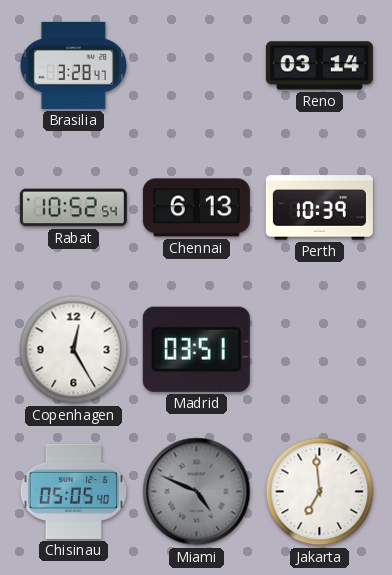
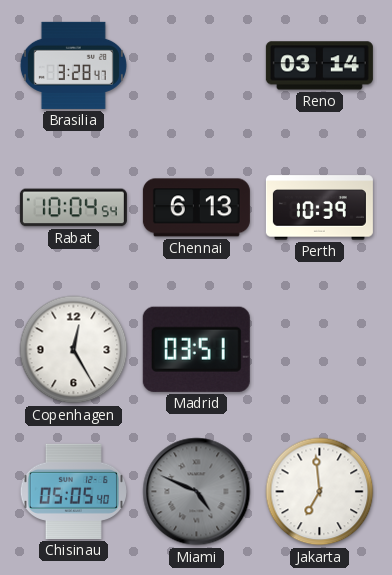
Rabat: 10:52 -> 10:04
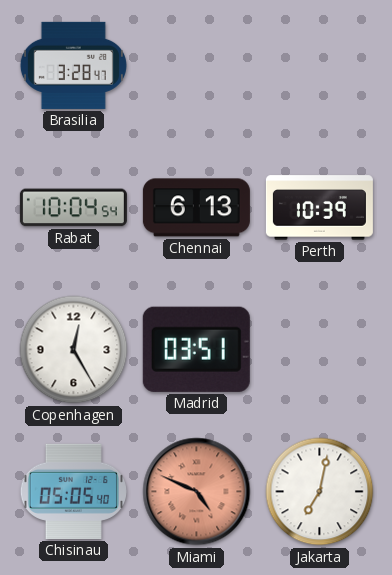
Reno: 03:14 -> none
Miami dial: grey -> salmon
Jakarta: 6:59 -> 7:02
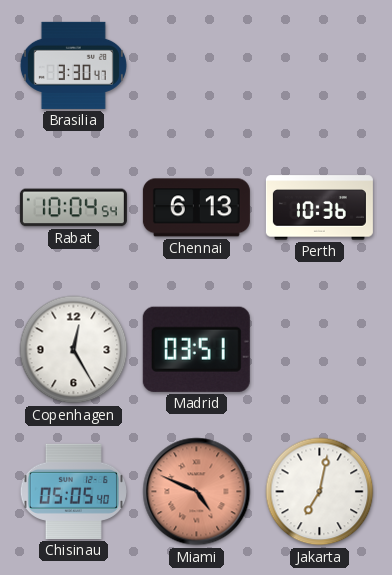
Brasilia: 3:28 -> 3:30
Perth: 10:39 -> 10:36
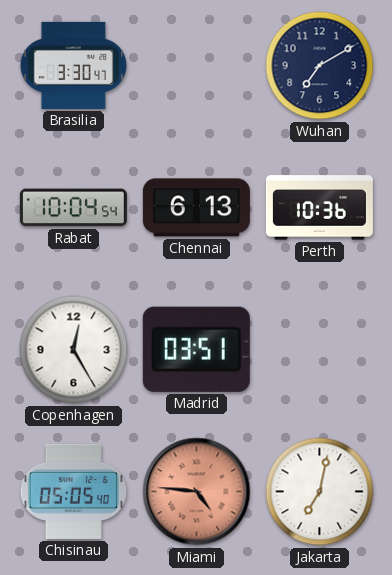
Wuhan: none -> 7:10
Miami: 4:49 -> 4:46
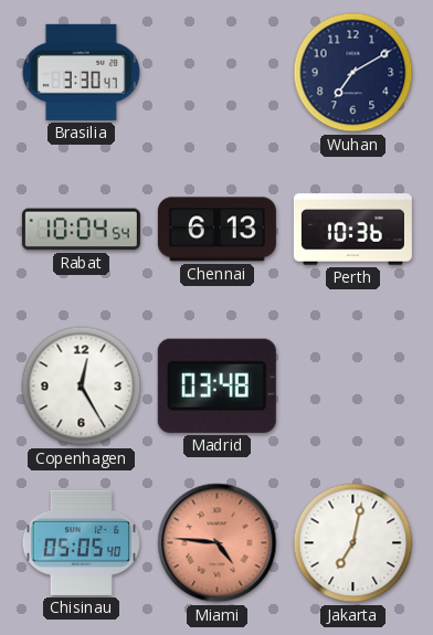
Madrid: 03:51 -> 03:48
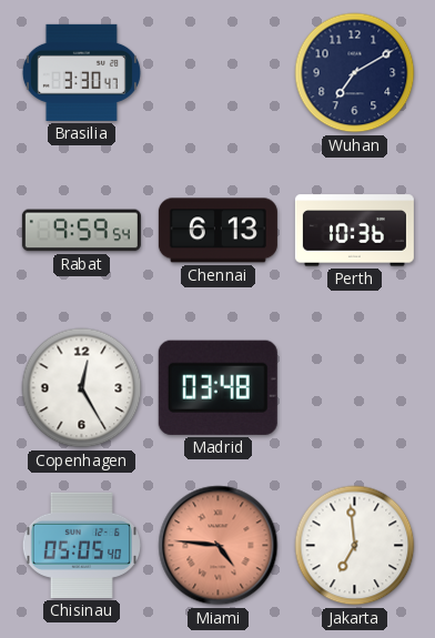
Rabat: 10:04 -> 9:59
Jakarta: 7:02 -> 6:59
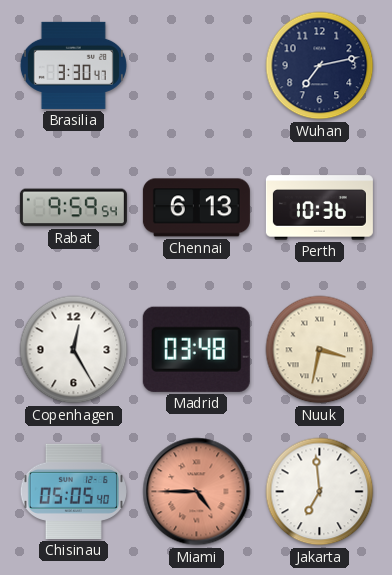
Wuhan: 7:10 -> 7:13
Nuuk: none -> 3:32
Miami: 4:46 -> 4:45
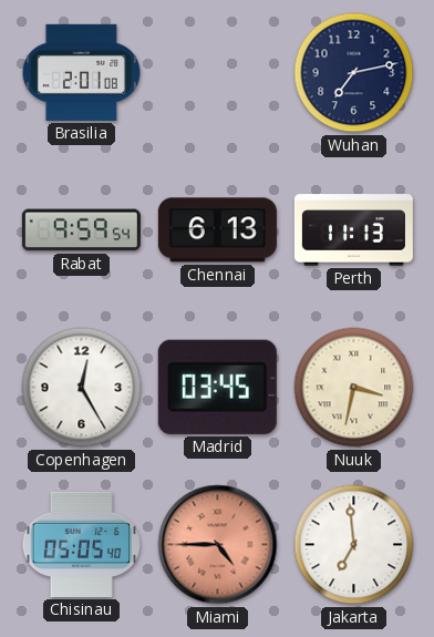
Brasilia: 3:30 -> 2:01
Perth: 10:36 -> 11:13
Madrid: 03:48 -> 03:45
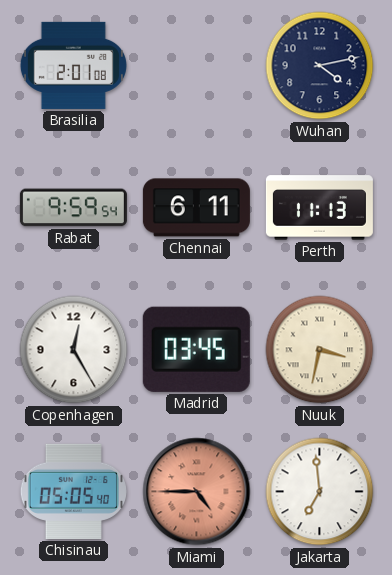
Wuhan: 7:13 -> 4:13
Chennai: 6:13 -> 6:11
